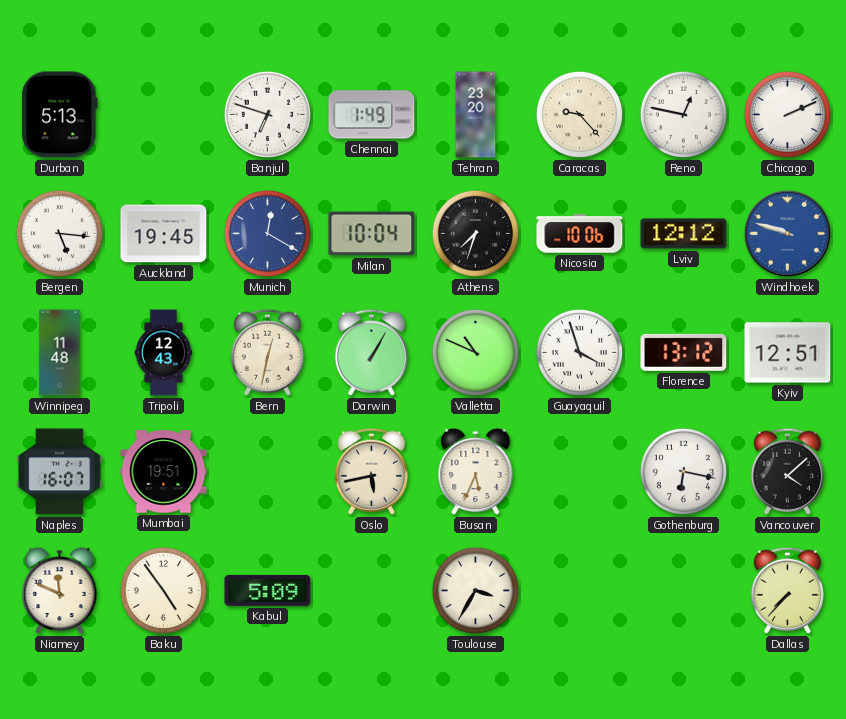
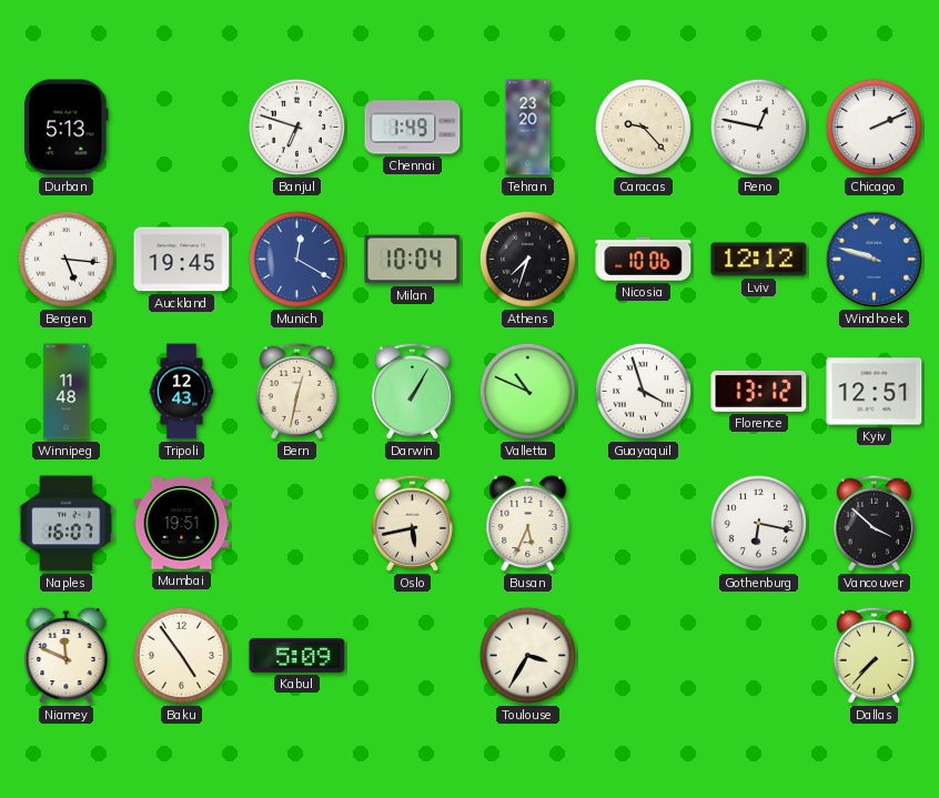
Vancouver: 4:08 -> 3:52
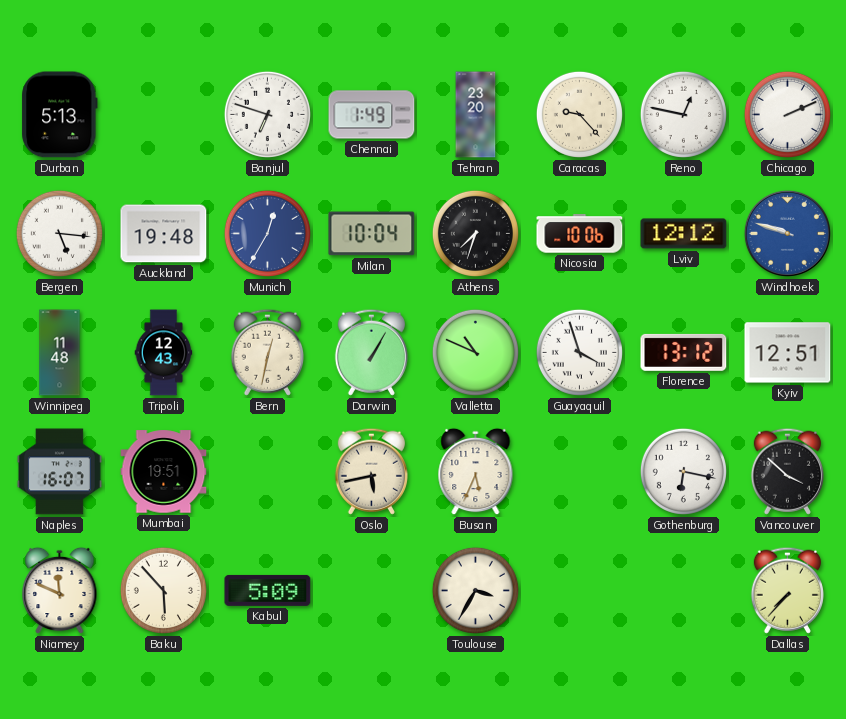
Auckland: 19:45 -> 19:48
Munich: 12:20 -> 12:35
Baku: 4:54 -> 5:53
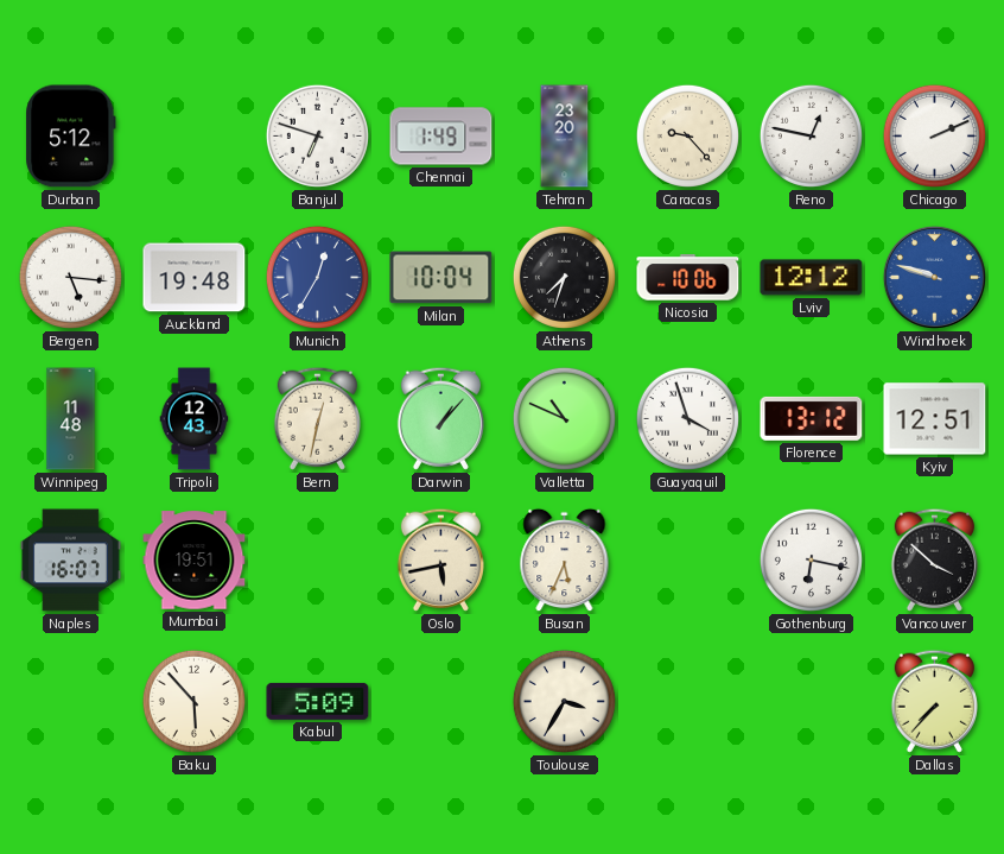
Durban: 5:13 -> 5:12
Darwin: 1:05 -> 1:07
Niamey: 11:49 -> none
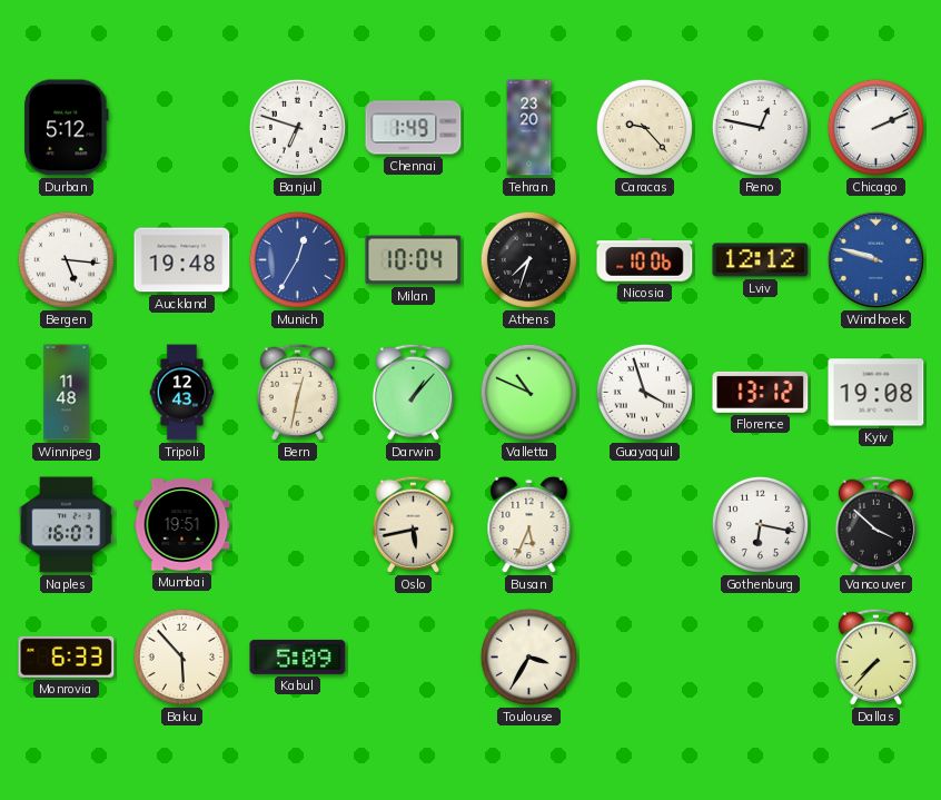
Kyiv: 12:51 -> 19:08
Monrovia: none -> 6:33
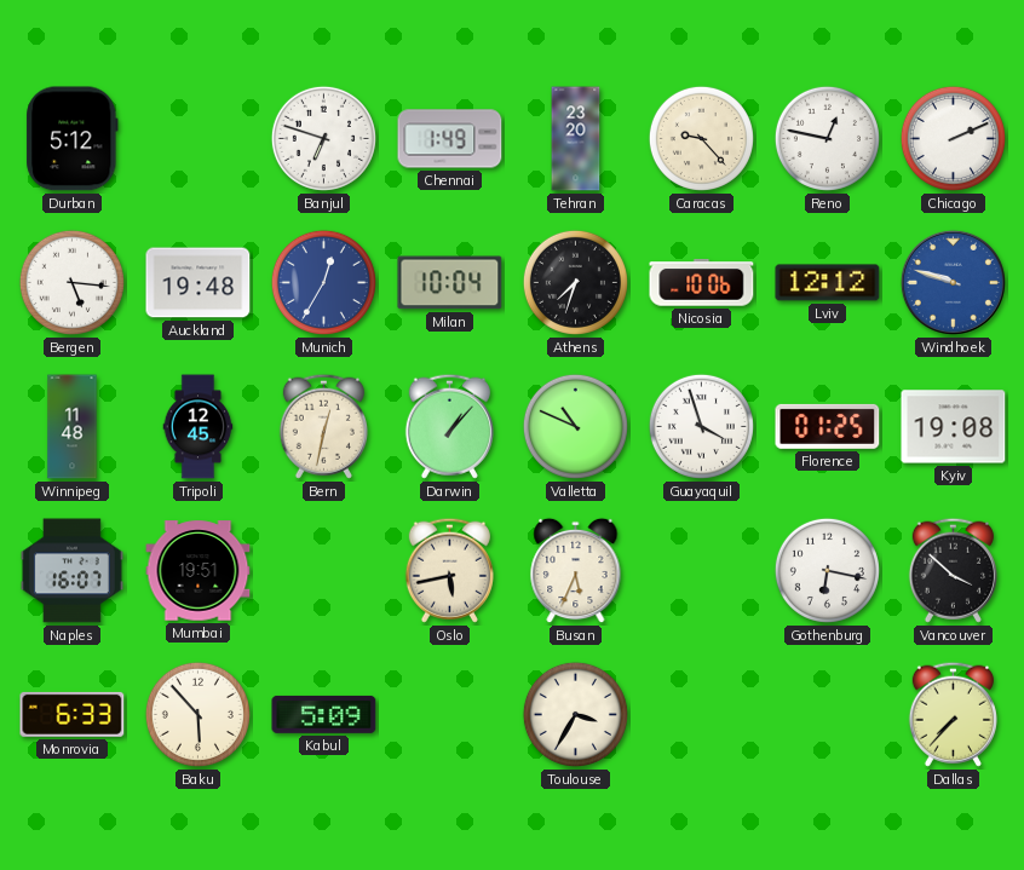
Tripoli: 12:43 -> 12:45
Florence: 13:12 -> 01:25
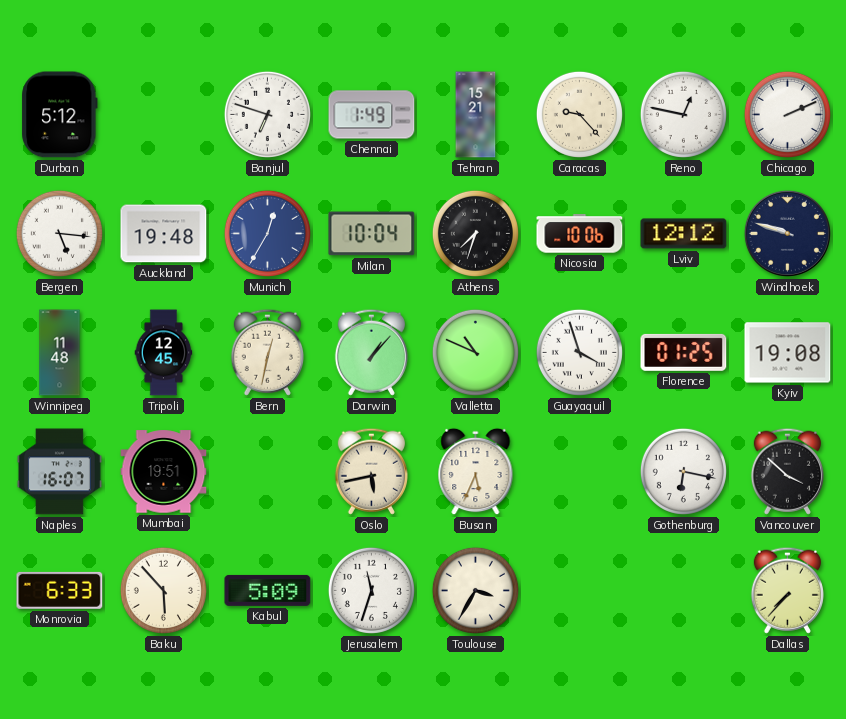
Tehran: 23:20 -> 15:21
Windhoek dial: blue -> navy
Jerusalem: none -> 11:33
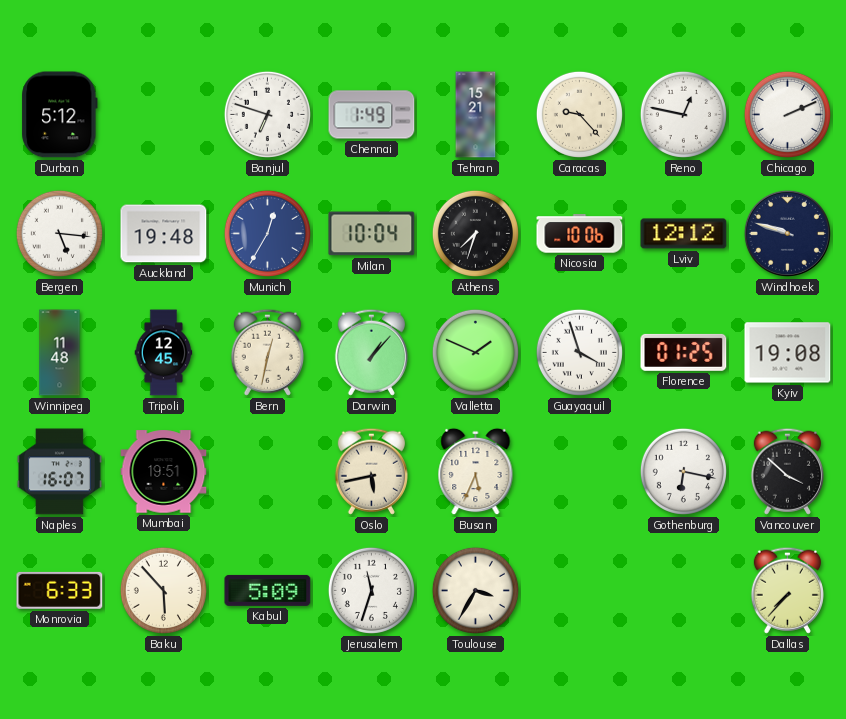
Valletta: 10:49 -> 1:49
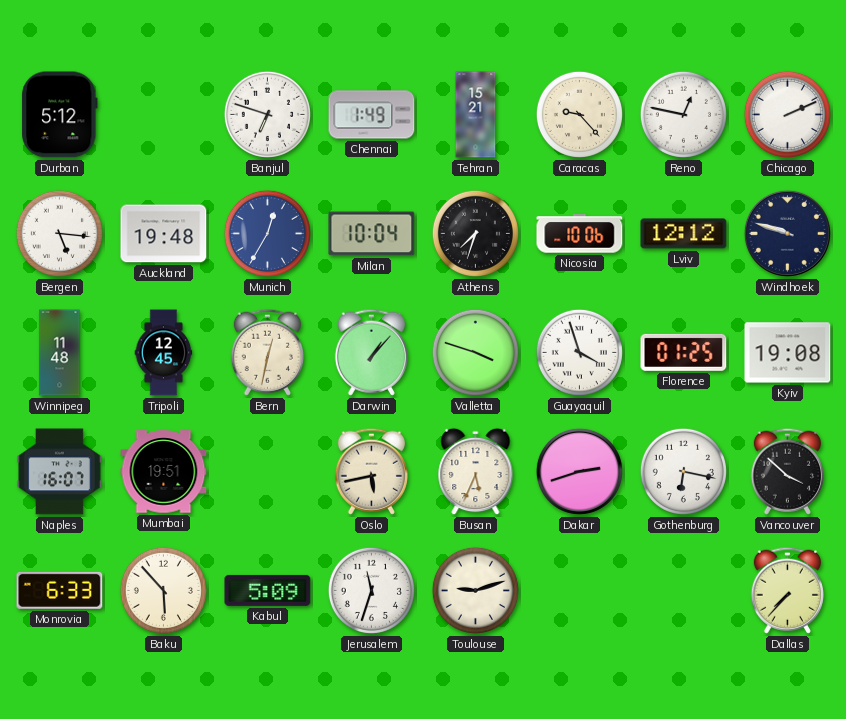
Valletta: 1:49 -> 3:48
Dakar: none -> 2:42
Toulouse: 3:35 -> 9:12
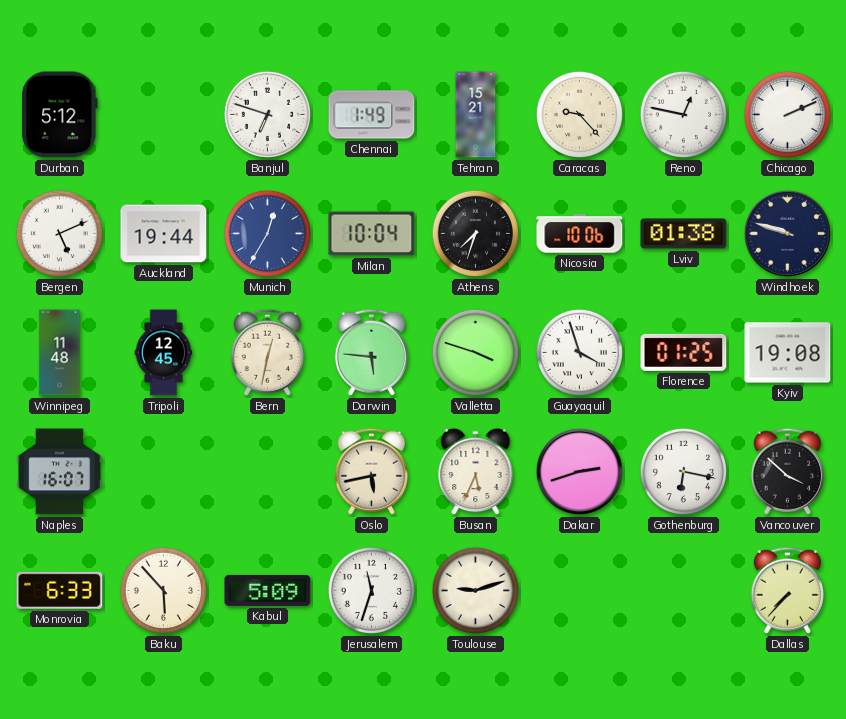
Bergen: 5:16 -> 5:11
Auckland: 19:48 -> 19:44
Lviv: 12:12 -> 01:38
Darwin: 1:07 -> 5:46
Mumbai: 19:51 -> none
